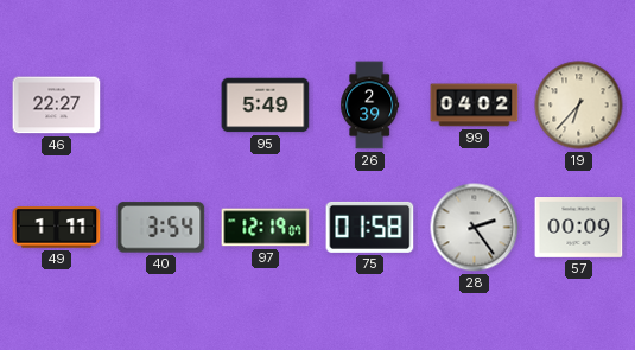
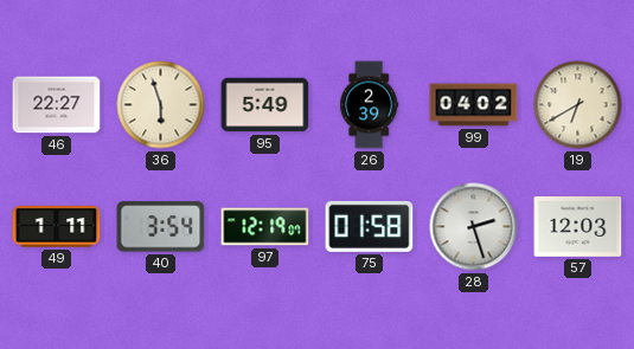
36: none -> 5:57
19: 6:37 -> 6:40
28: 2:24 -> 2:27
57: 00:09 -> 12:03
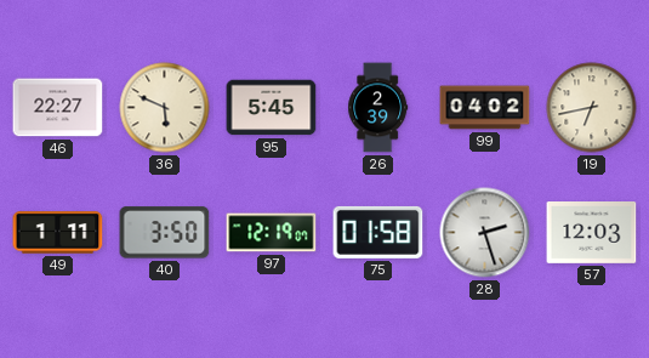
36: 5:57 -> 5:49
95: 5:49 -> 5:45
19: 6:40 -> 6:43
40: 3:54 -> 3:50
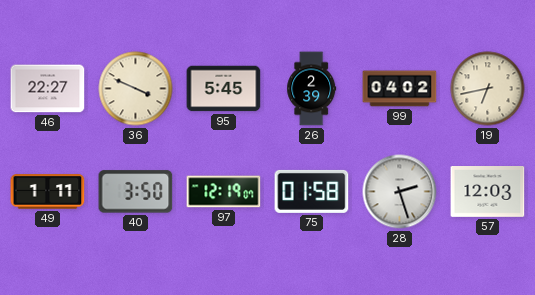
36: 5:49 -> 3:49
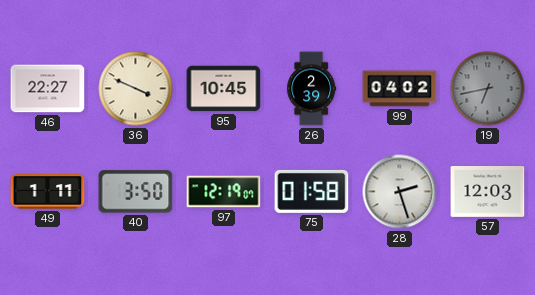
95: 5:45 -> 10:45
19 dial: cream -> grey
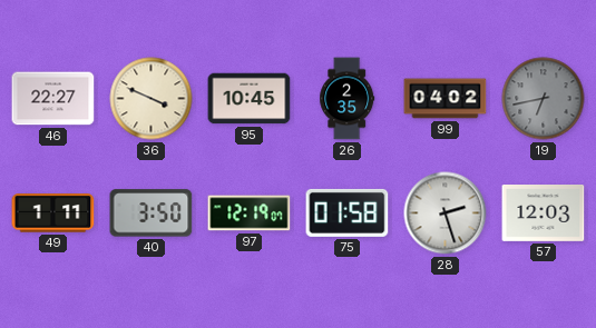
26: 2:39 -> 2:35
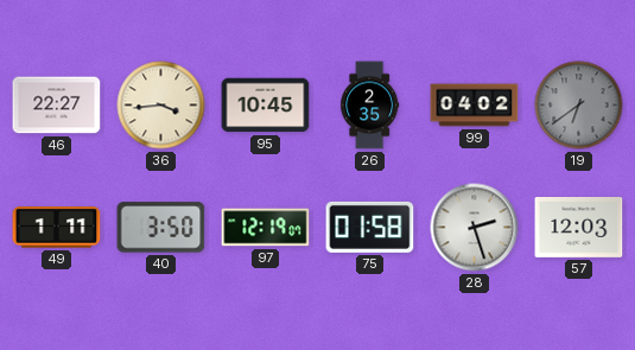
36: 3:49 -> 3:44
19: 6:43 -> 6:39
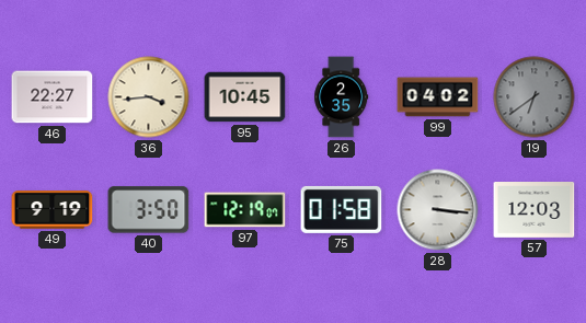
49: 1:11 -> 9:19
28: 2:27 -> 3:16
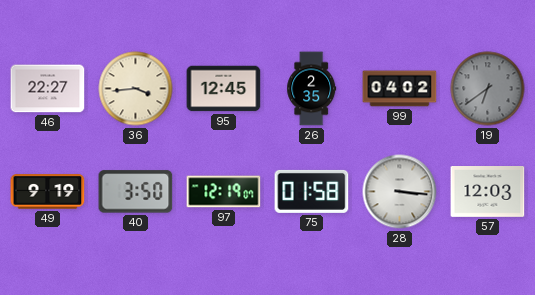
95: 10:45 -> 12:45
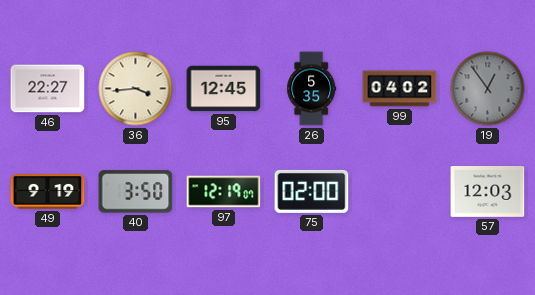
26: 2:35 -> 5:35
19: 6:39 -> 12:54
75: 01:58 -> 02:00
28: 3:16 -> none
